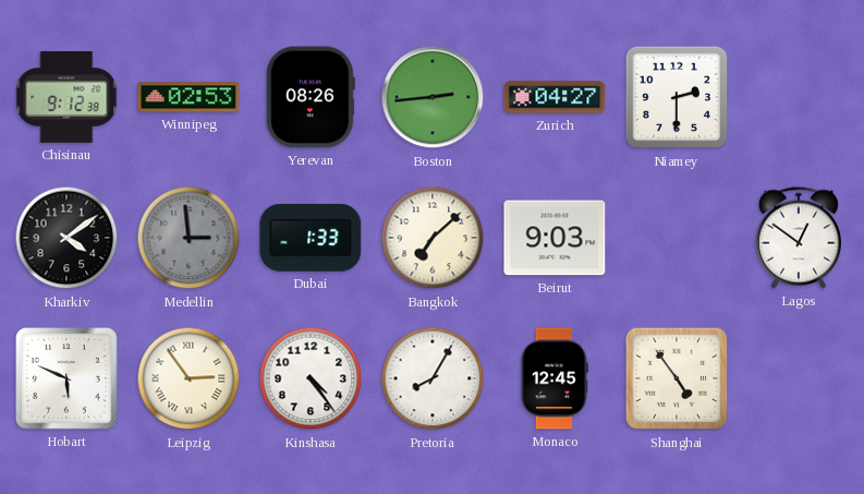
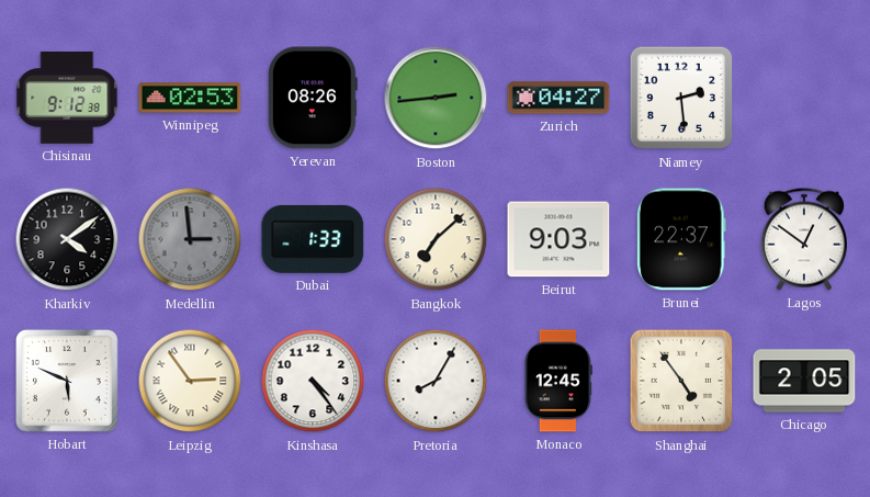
Niamey: 2:30 -> 2:29
Brunei: none -> 22:37
Chicago: none -> 2:05
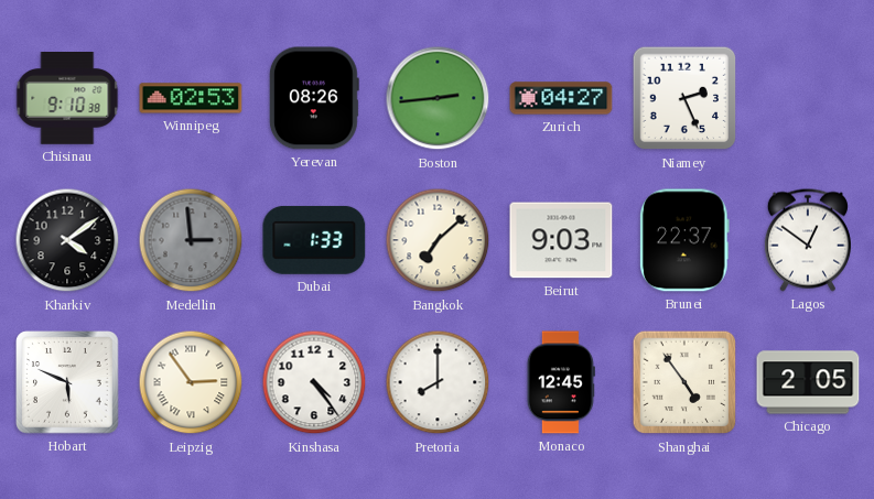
Chisinau: 9:12 -> 9:10
Niamey: 2:29 -> 2:26
Pretoria: 8:05 -> 8:00
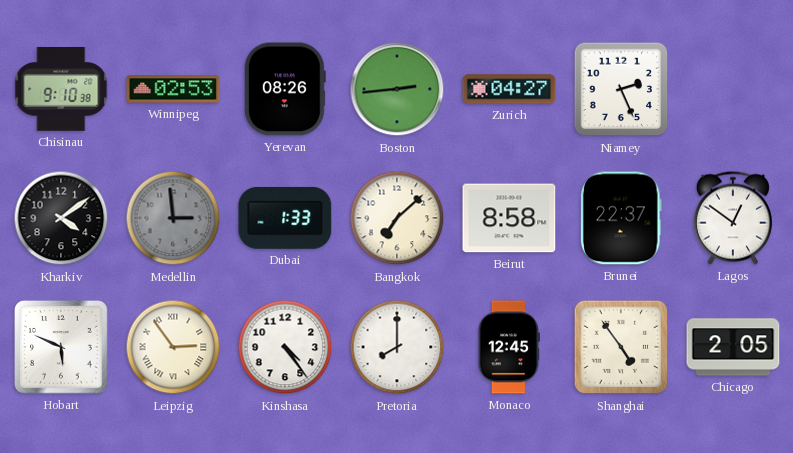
Beirut: 9:03 -> 8:58
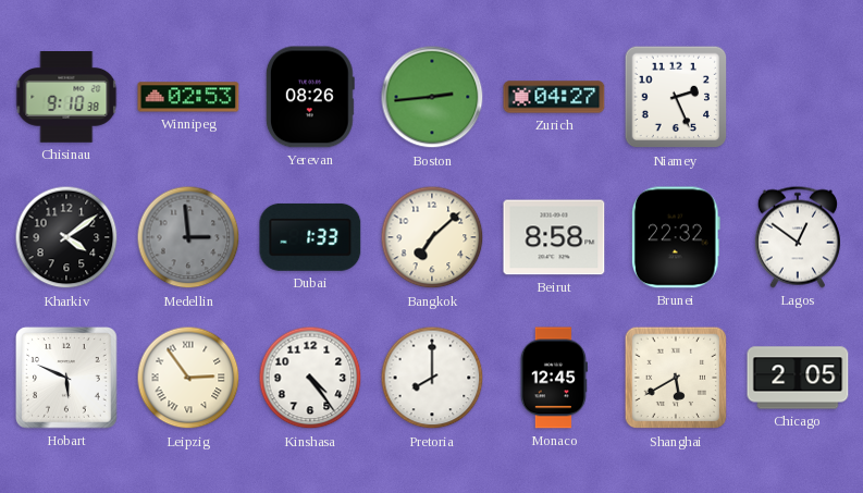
Brunei: 22:37 -> 22:32
Shanghai: 4:54 -> 5:40
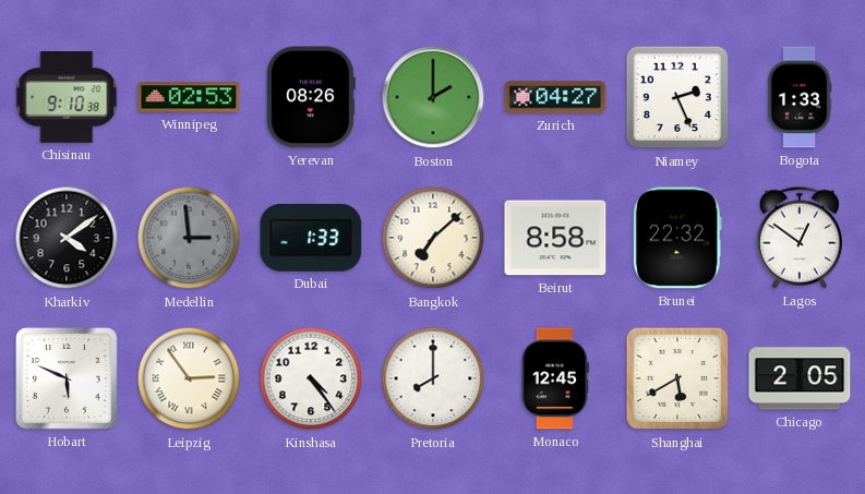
Boston: 2:44 -> 2:00
Bogota: none -> 1:33
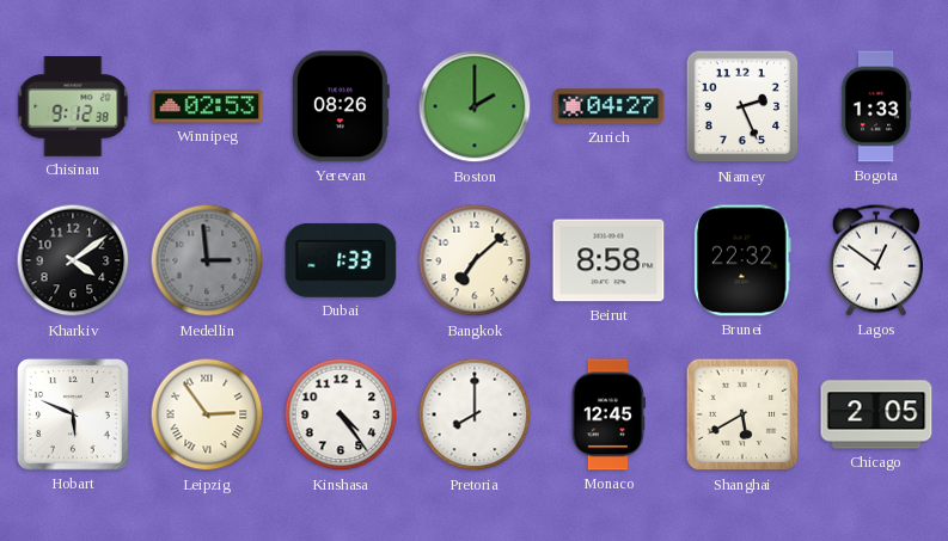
Chisinau: 9:10 -> 9:12
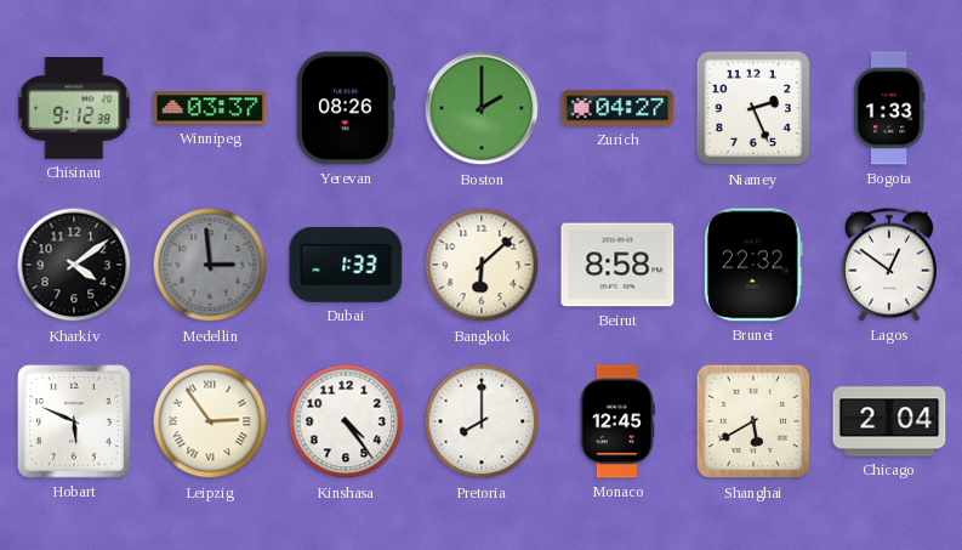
Winnipeg: 02:53 -> 03:37
Bangkok: 7:08 -> 6:08
Chicago: 2:05 -> 2:04
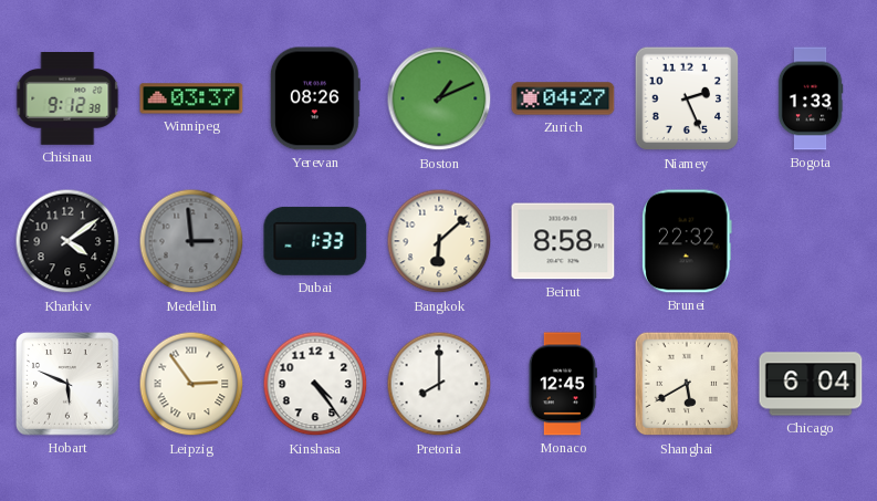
Boston: 2:00 -> 1:11
Lagos: 12:51 -> none
Chicago: 2:04 -> 6:04
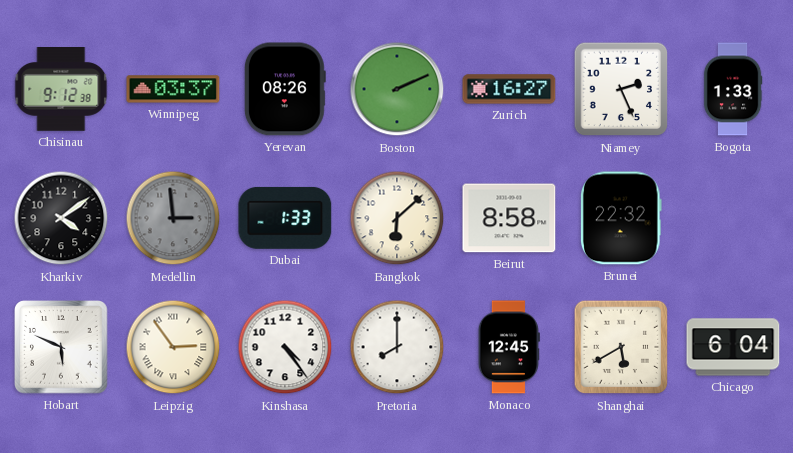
Boston: 1:11 -> 2:11
Zurich: 04:27 -> 16:27
